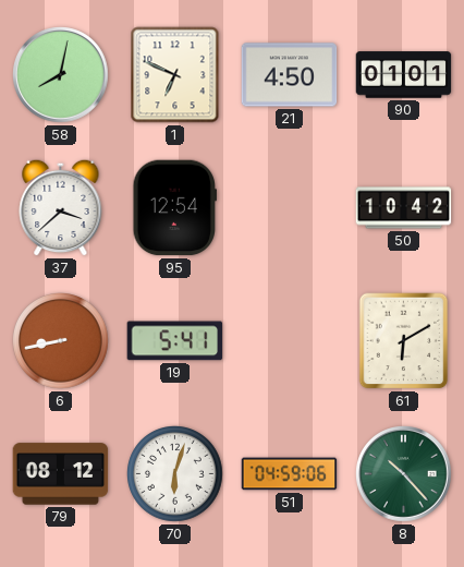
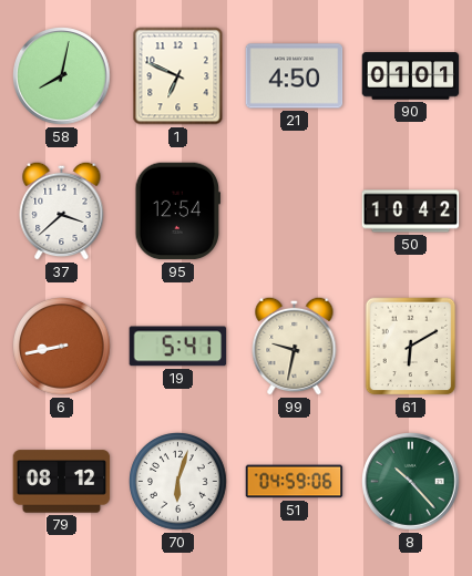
99: none -> 9:32
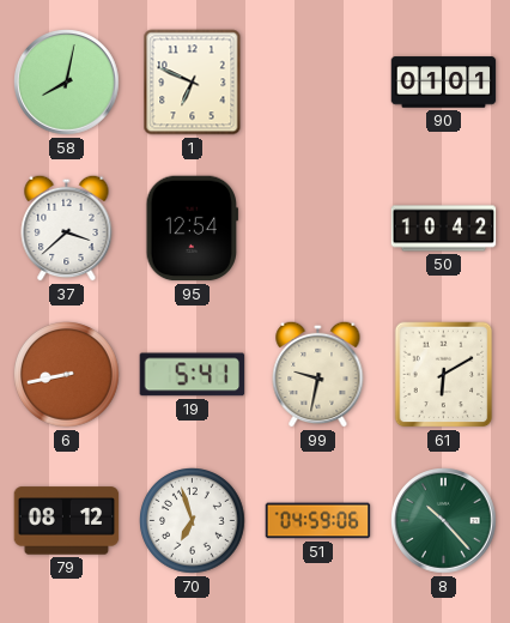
21: 4:50 -> none
70: 6:03 -> 6:57
